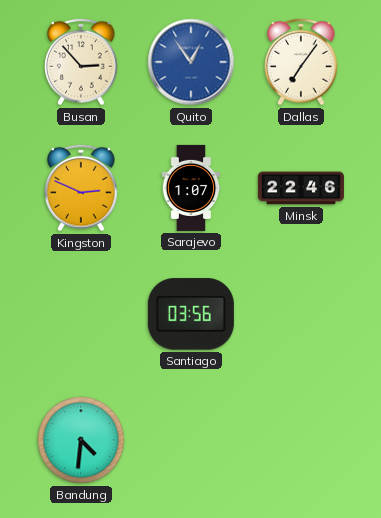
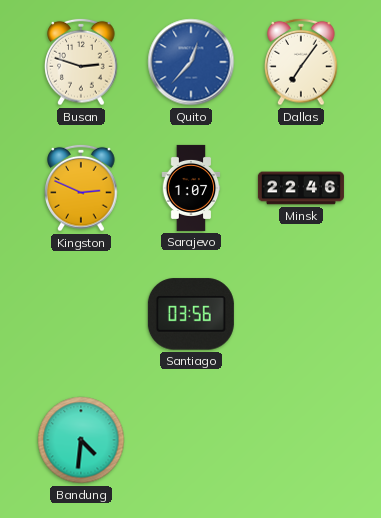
Busan: 2:53 -> 2:48
Quito: 12:54 -> 12:37
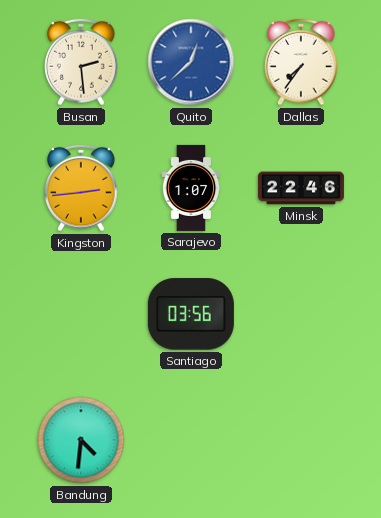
Busan: 2:48 -> 2:29
Quito: 12:37 -> 12:38
Dallas: 7:06 -> 7:36
Kingston: 2:49 -> 2:44
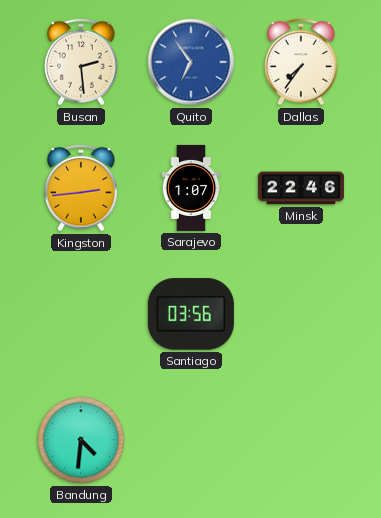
Quito: 12:38 -> 6:54
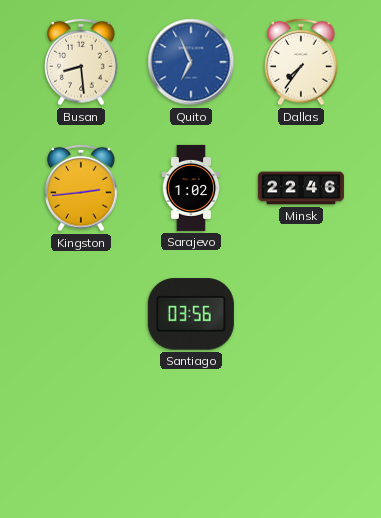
Busan: 2:29 -> 8:29
Quito: 6:54 -> 6:56
Sarajevo: 1:07 -> 1:02
Bandung: 4:31 -> none
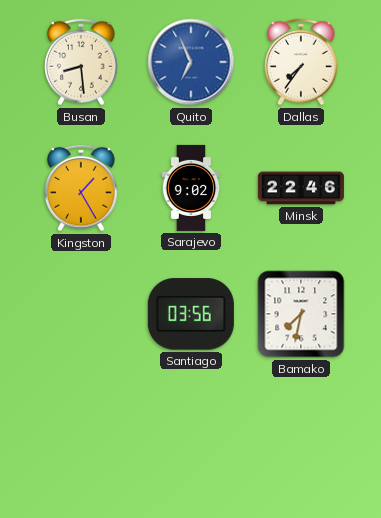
Kingston: 2:44 -> 1:25
Sarajevo: 1:02 -> 9:02
Bamako: none -> 7:32
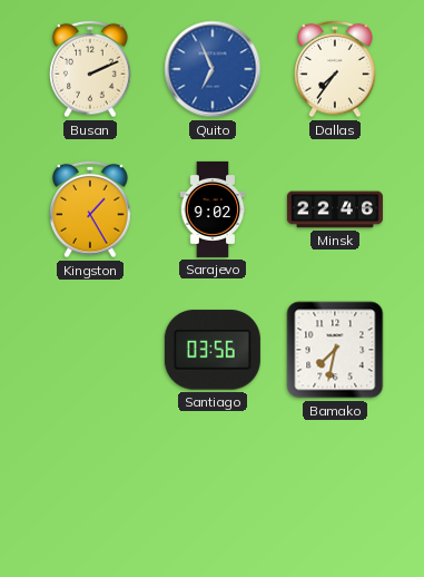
Busan: 8:29 -> 2:11
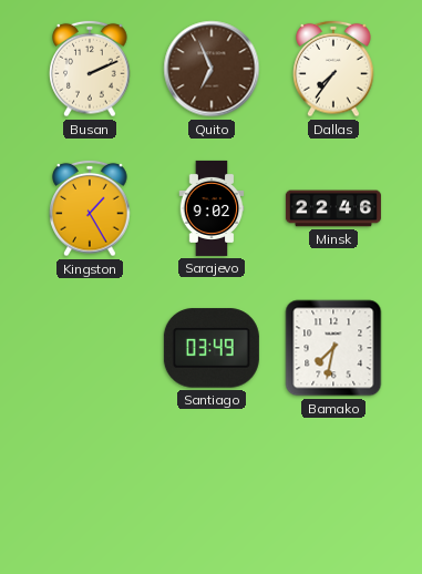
Quito dial: blue -> brown
Santiago: 03:56 -> 03:49
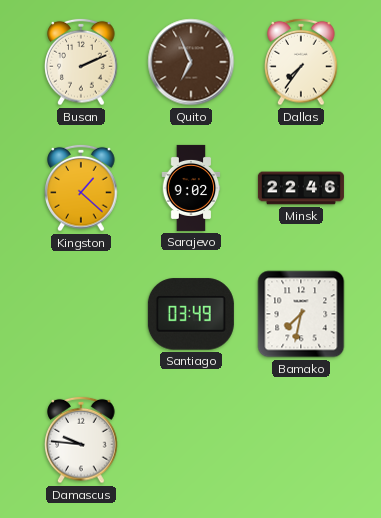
Kingston: 1:25 -> 1:22
Damascus: none -> 9:46
